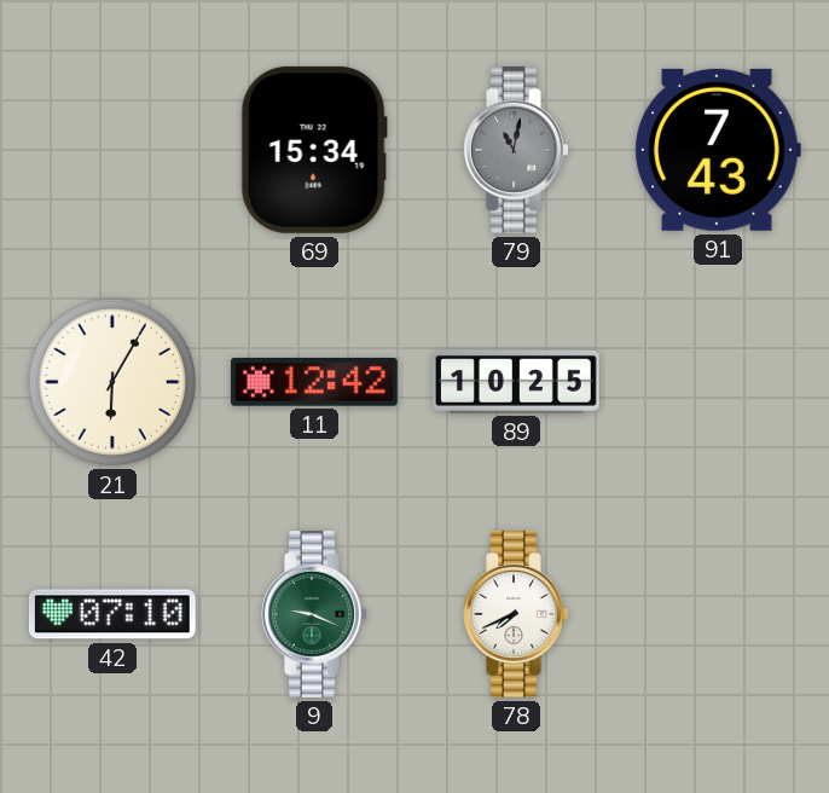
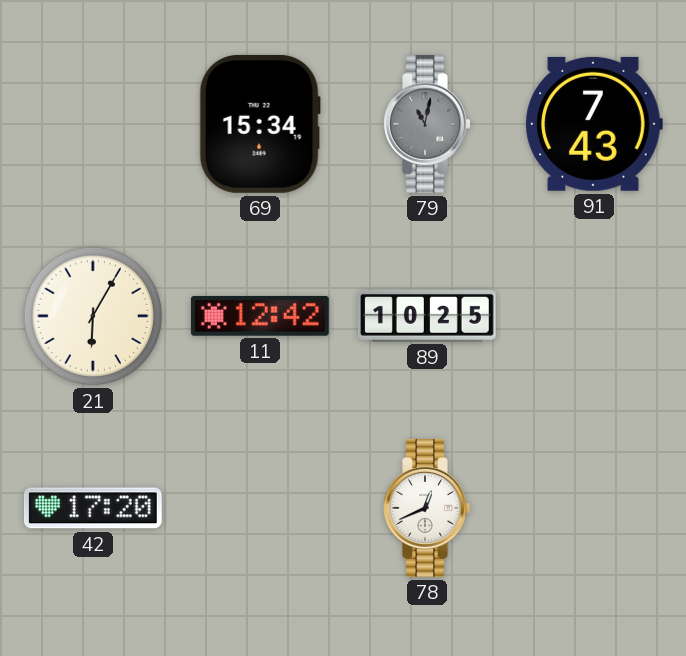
42: 07:10 -> 17:20
9: 9:19 -> none
78: 7:41 -> 12:41
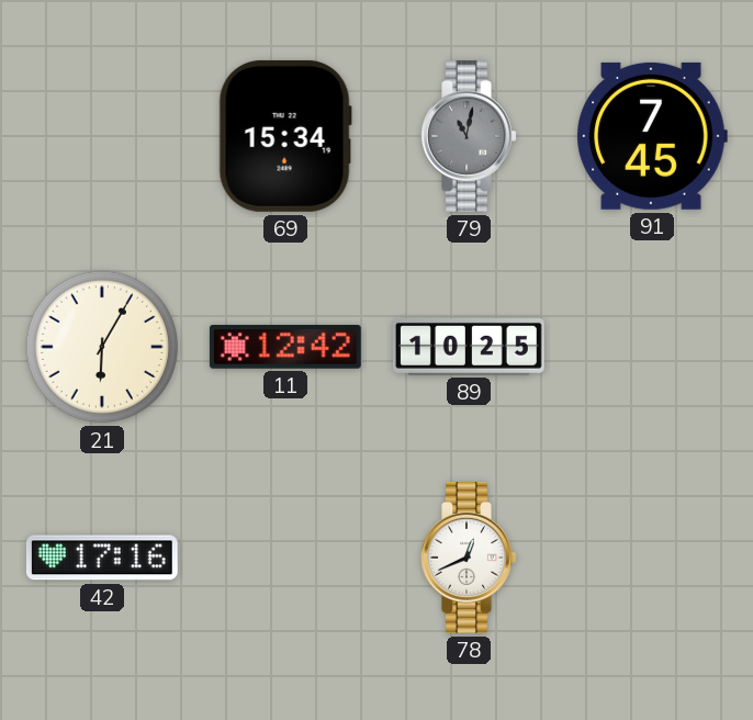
91: 7:43 -> 7:45
42: 17:20 -> 17:16
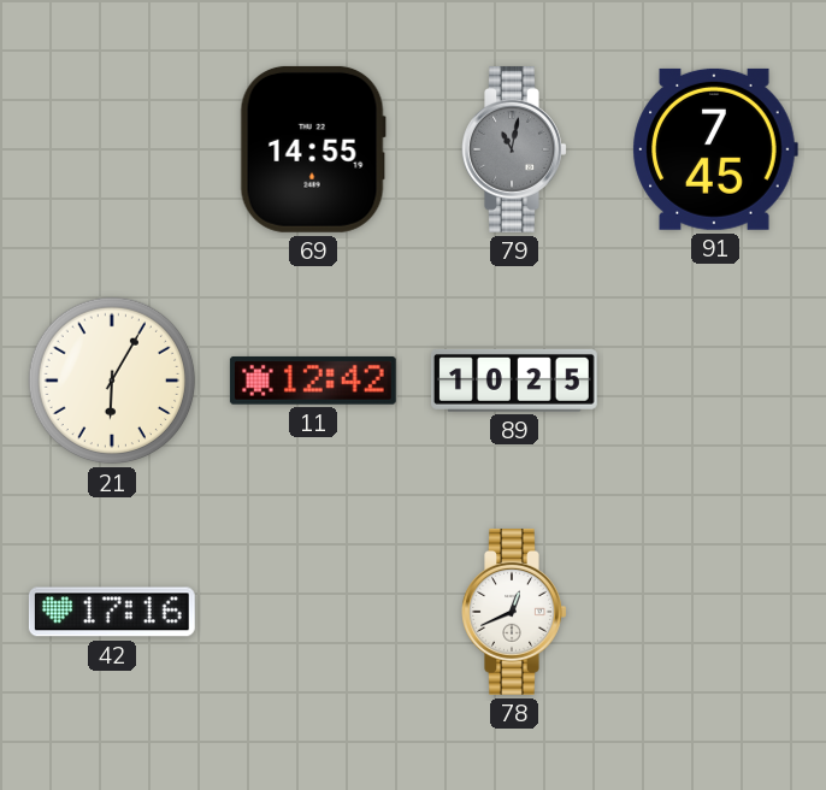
69: 15:34 -> 14:55
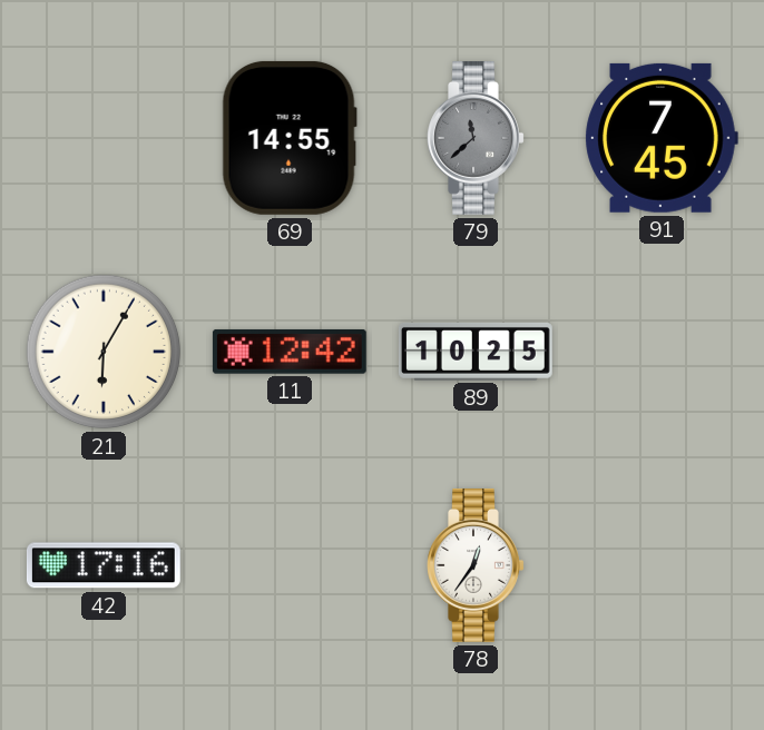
79: 11:02 -> 11:38
78: 12:41 -> 12:36
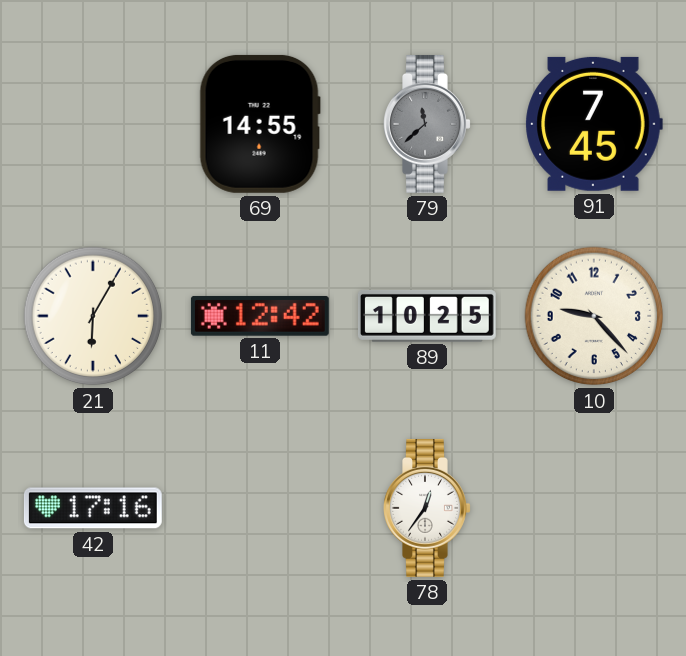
10: none -> 9:23
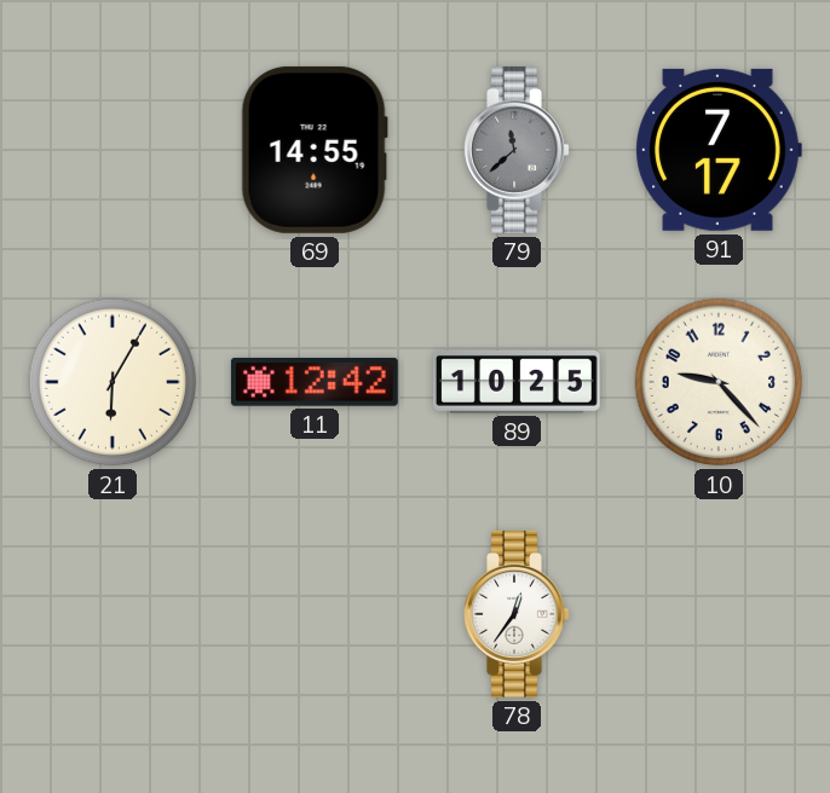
91: 7:45 -> 7:17
42: 17:16 -> none
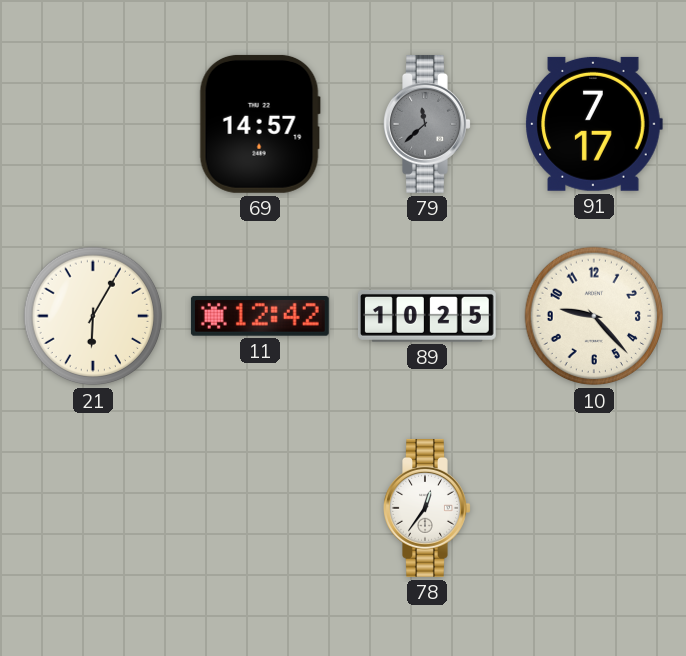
69: 14:55 -> 14:57
